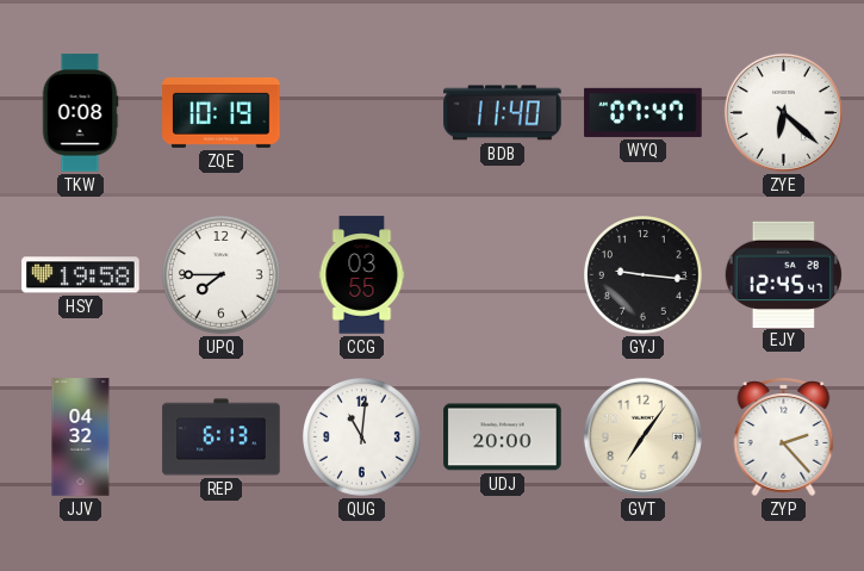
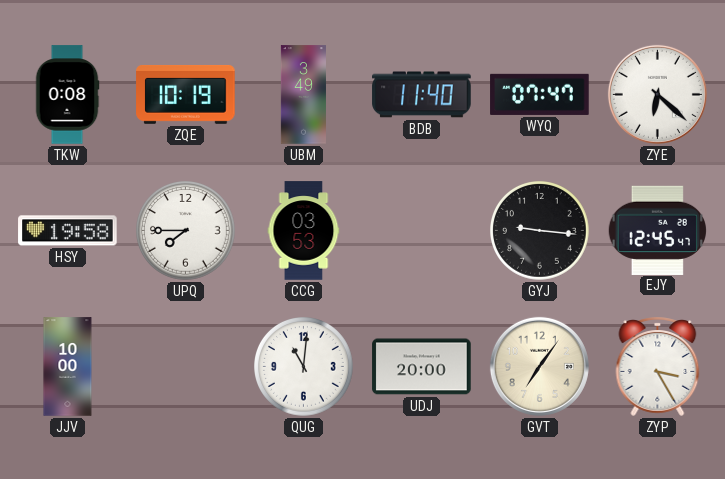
UBM: none -> 3:49
CCG: 03:55 -> 03:53
JJV: 04:32 -> 10:00
REP: 6:13 -> none
ZYP: 2:23 -> 3:25
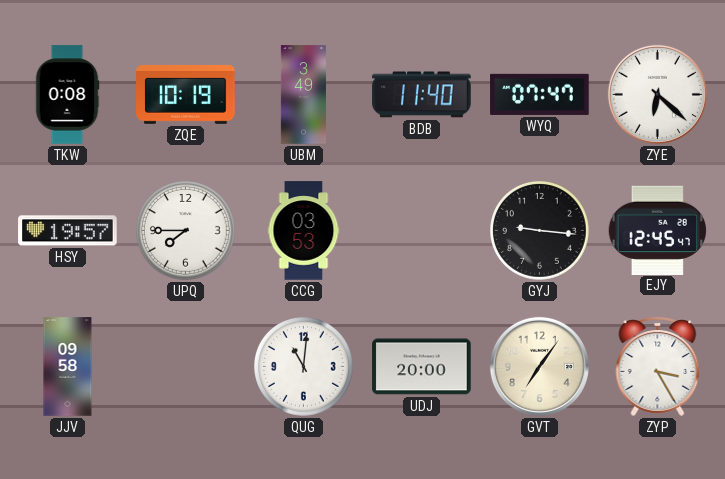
HSY: 19:58 -> 19:57
JJV: 10:00 -> 09:58
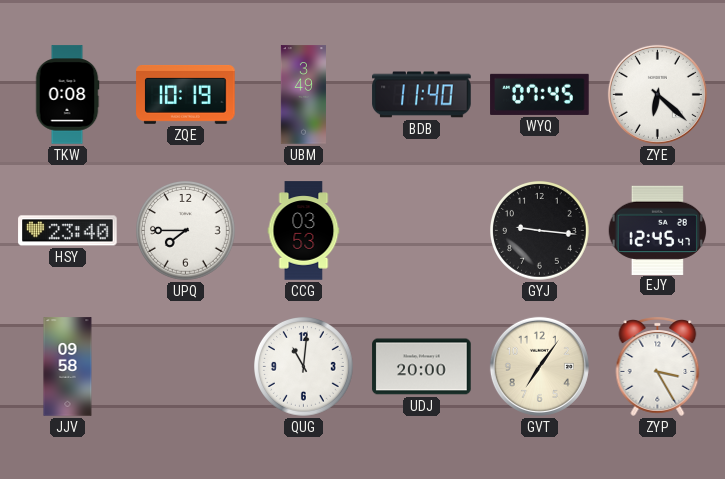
WYQ: 07:47 -> 07:45
HSY: 19:57 -> 23:40
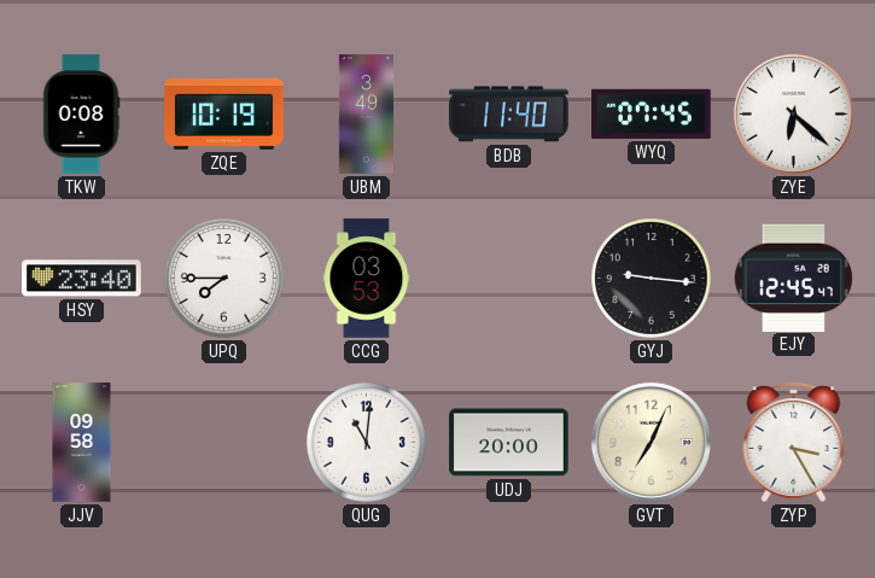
GVT: 7:06 -> 7:04
